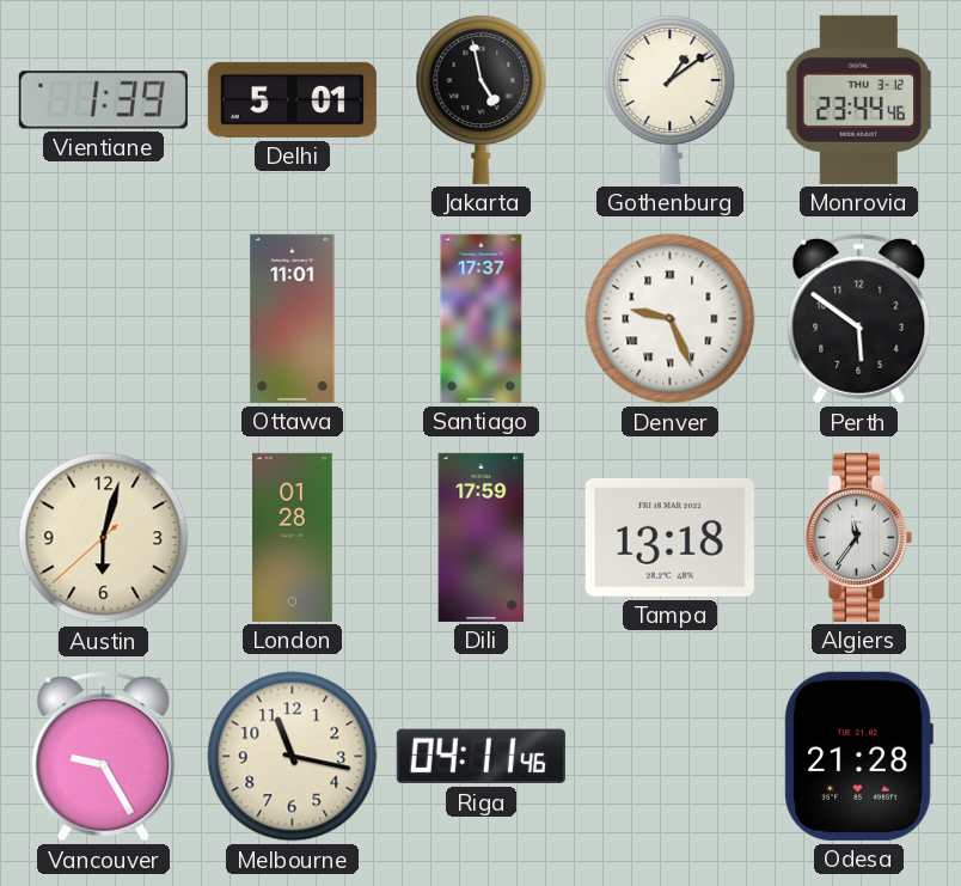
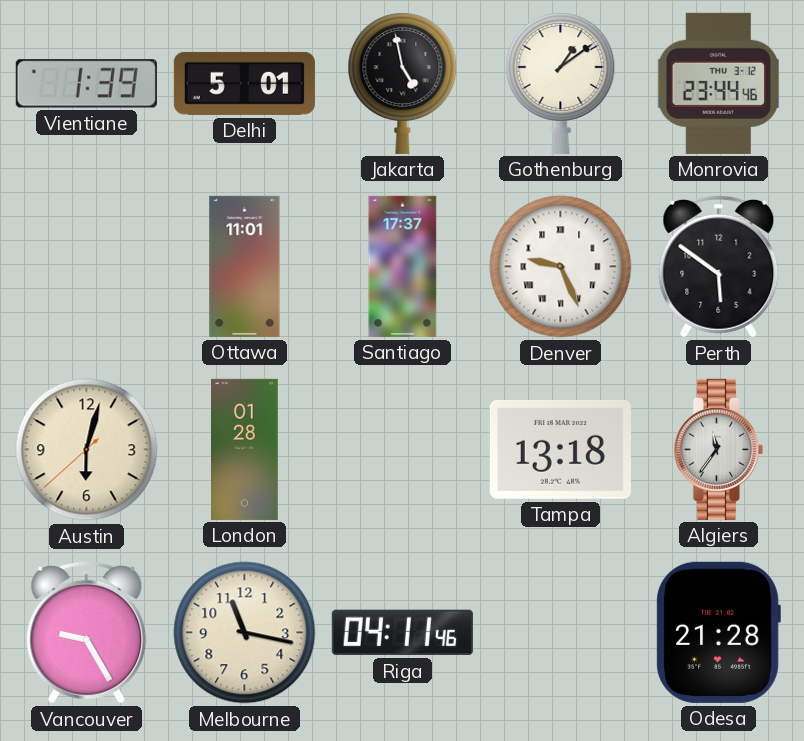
Dili: 17:59 -> none
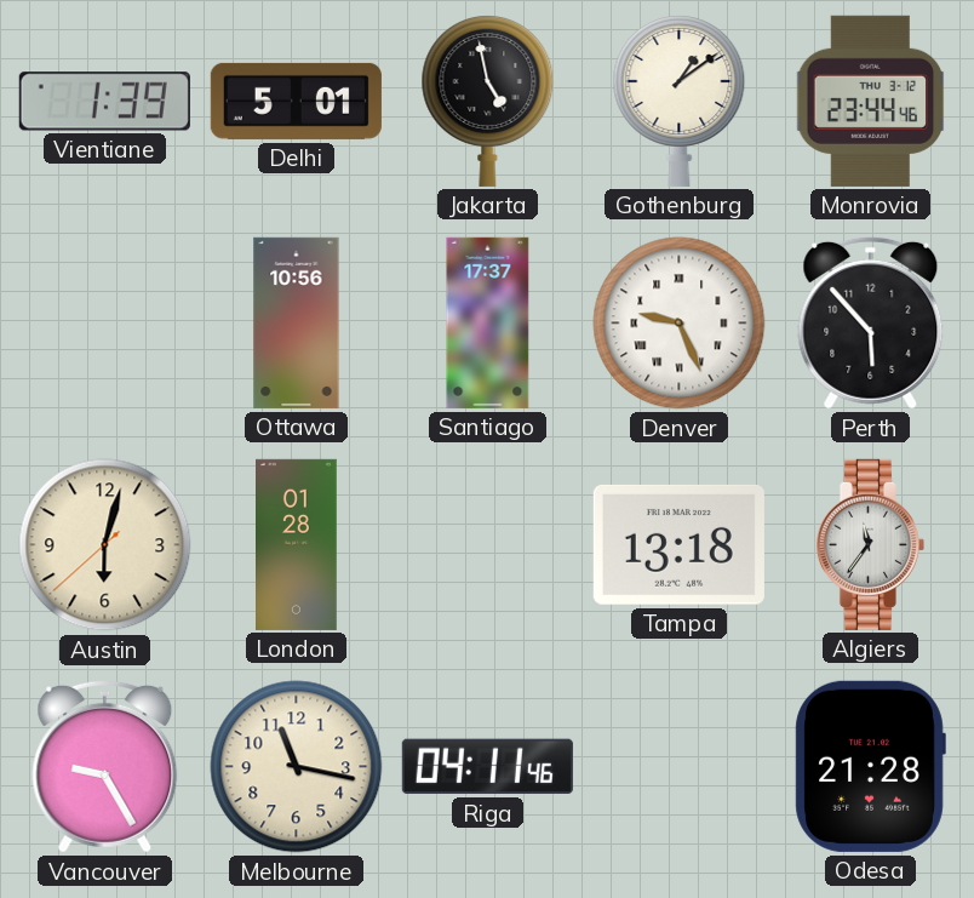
Ottawa: 11:01 -> 10:56
Perth: 5:51 -> 5:53
